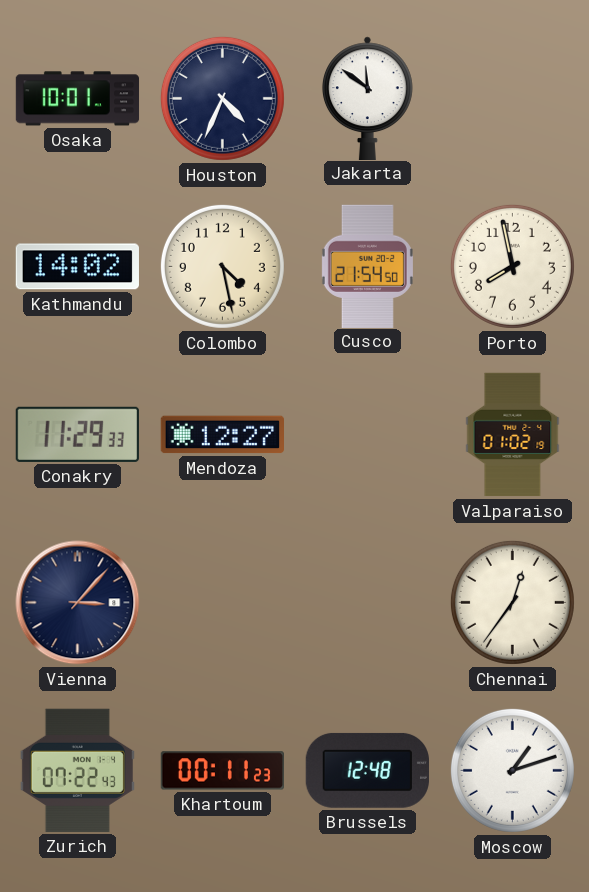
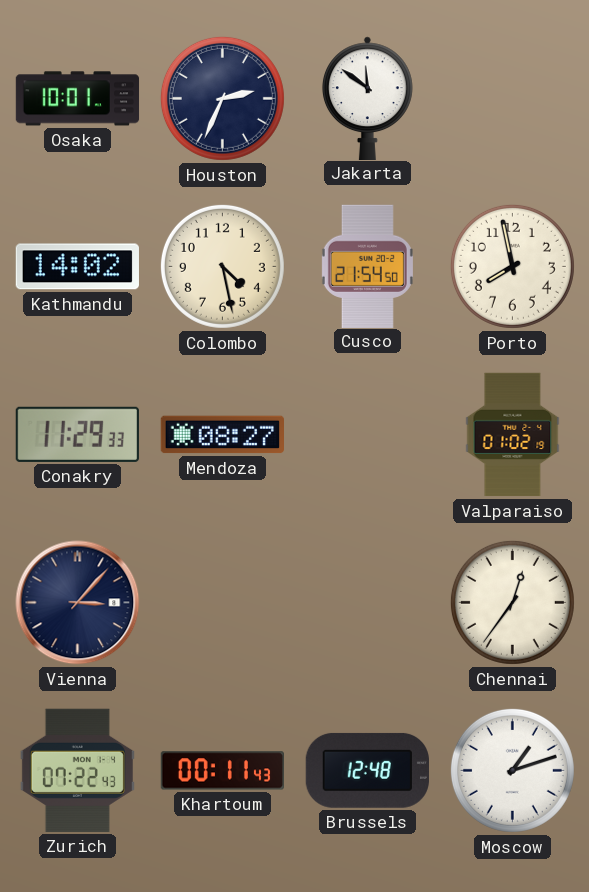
Houston: 4:34 -> 2:34
Mendoza: 12:27 -> 08:27
Khartoum: 00:11:23 -> 00:11:43
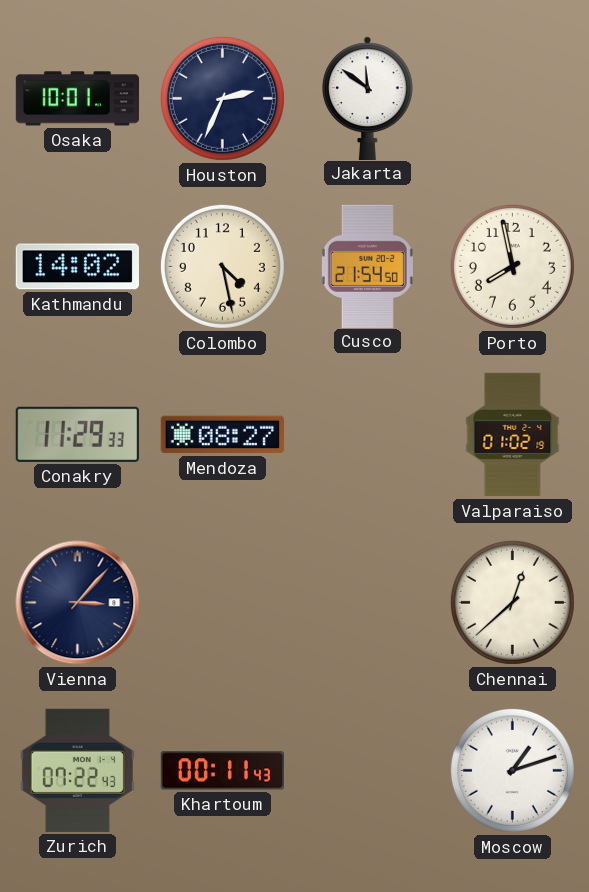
Chennai: 12:36 -> 12:38
Brussels: 12:48 -> none
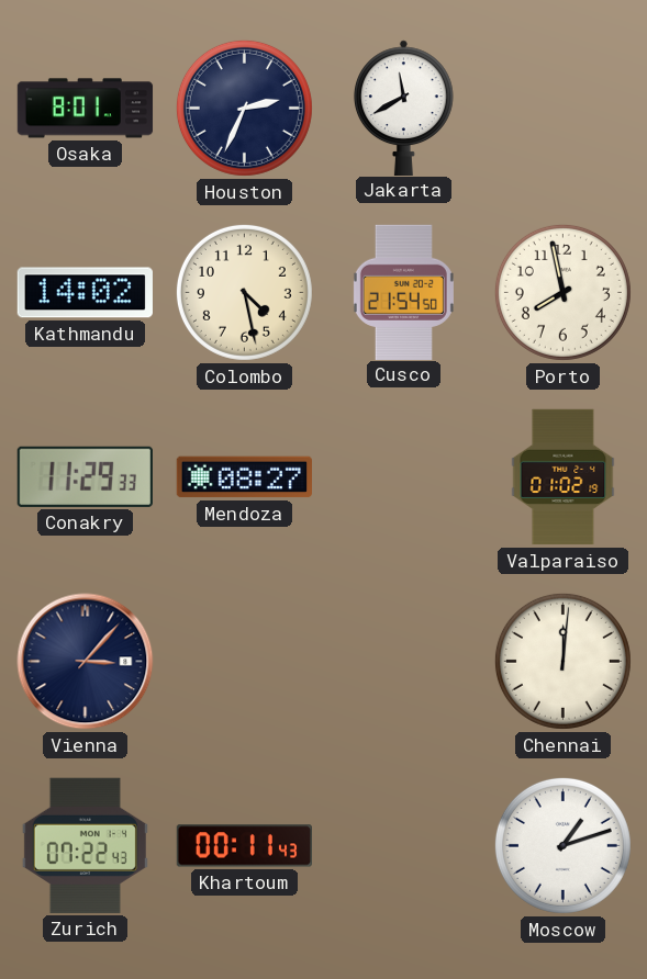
Osaka: 10:01 -> 8:01
Jakarta: 11:51 -> 11:40
Chennai: 12:38 -> 12:01
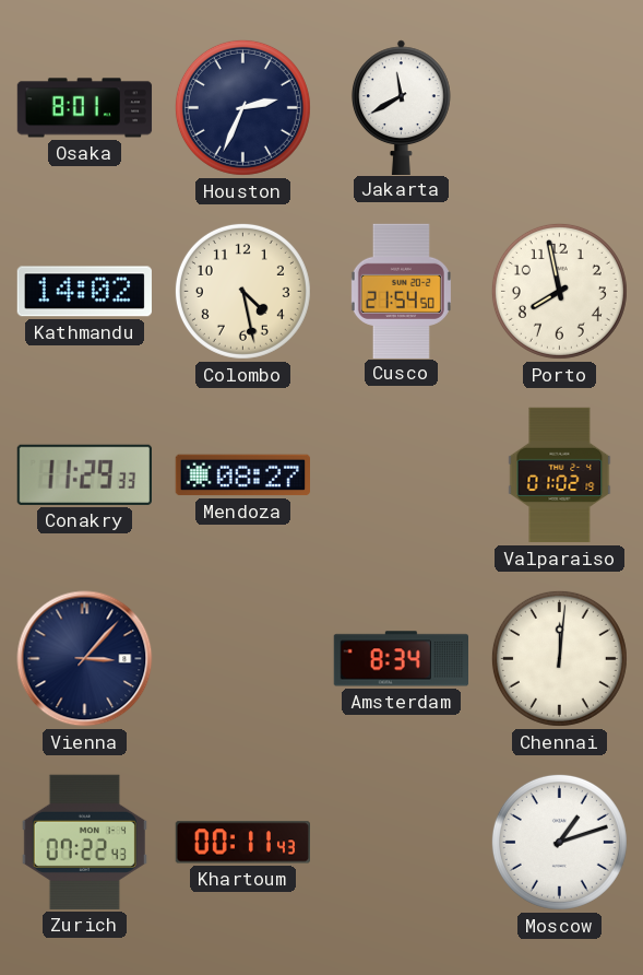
Amsterdam: none -> 8:34
